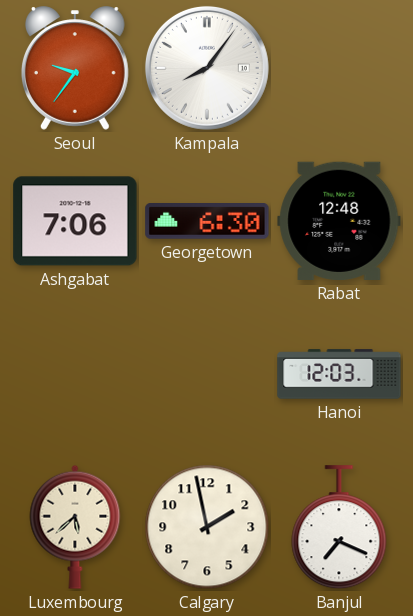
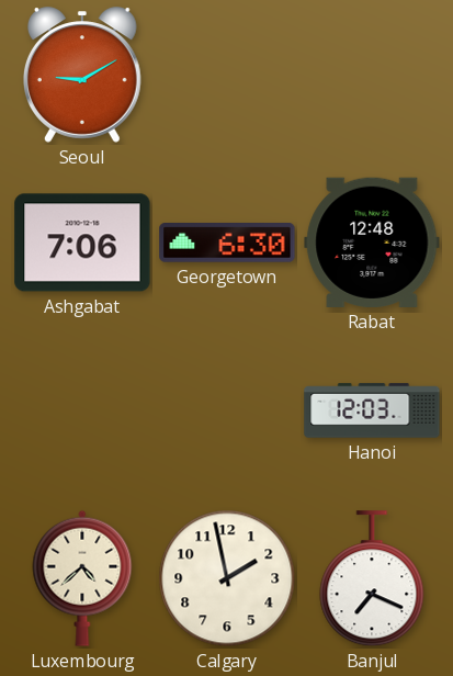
Seoul: 9:36 -> 9:10
Kampala: 8:06 -> none
Luxembourg: 5:38 -> 4:38
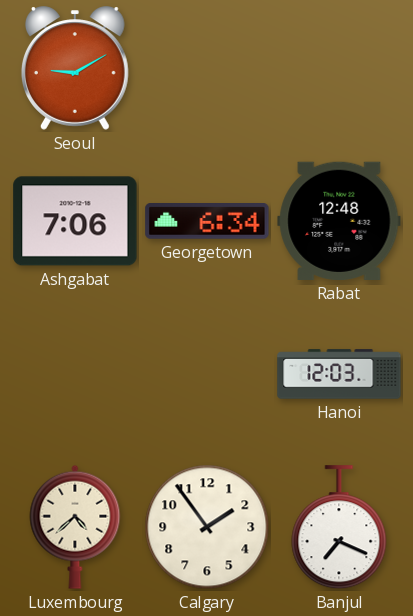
Georgetown: 6:30 -> 6:34
Calgary: 1:58 -> 1:54
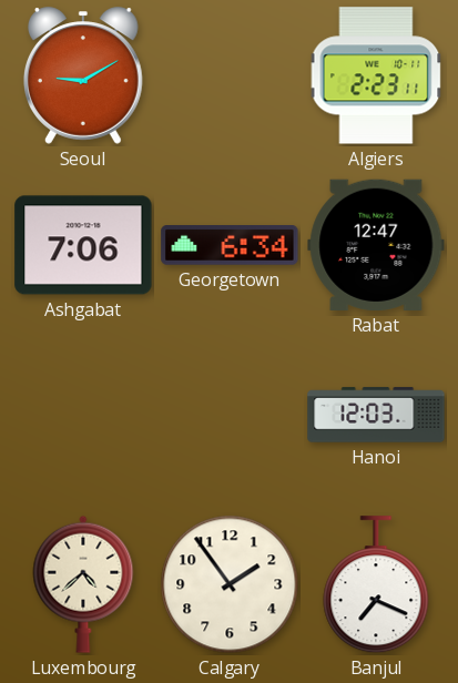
Algiers: none -> 2:23
Rabat: 12:48 -> 12:47
